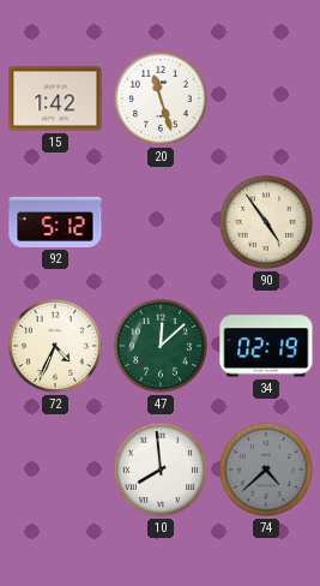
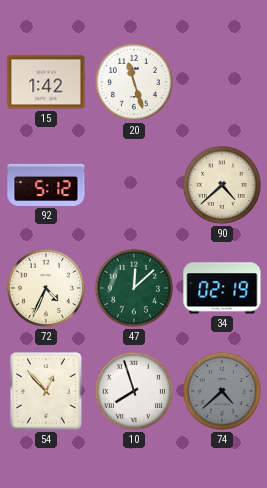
90: 4:54 -> 4:38
54: none -> 12:53
10: 7:59 -> 7:57
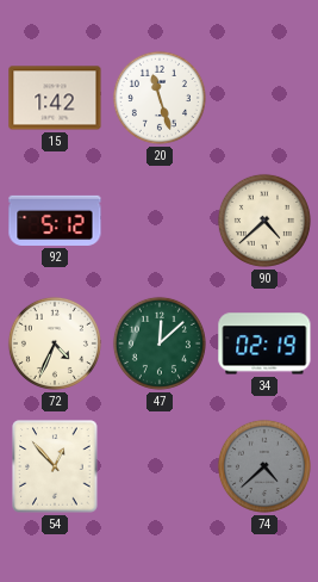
10: 7:57 -> none
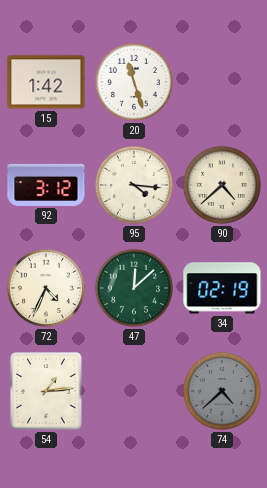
92: 5:12 -> 3:12
95: none -> 4:16
54: 12:53 -> 1:14
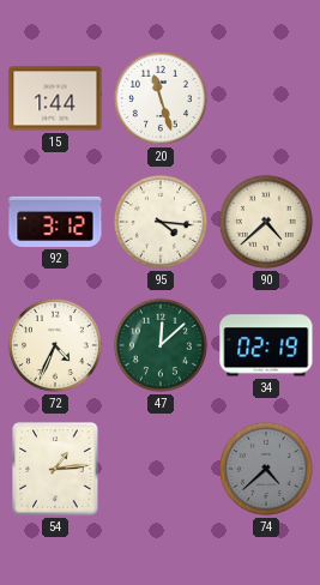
15: 1:42 -> 1:44
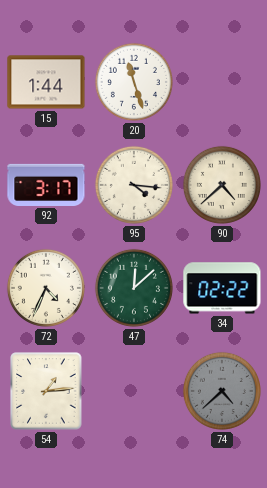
92: 3:12 -> 3:17
34: 02:19 -> 02:22
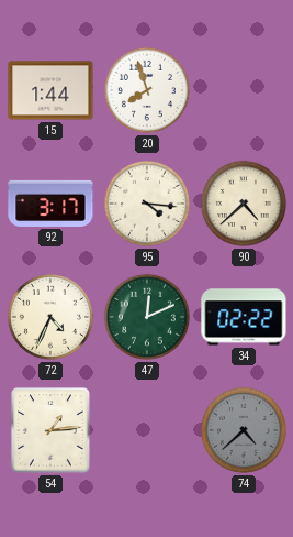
20: 11:27 -> 7:57
47: 12:08 -> 12:11
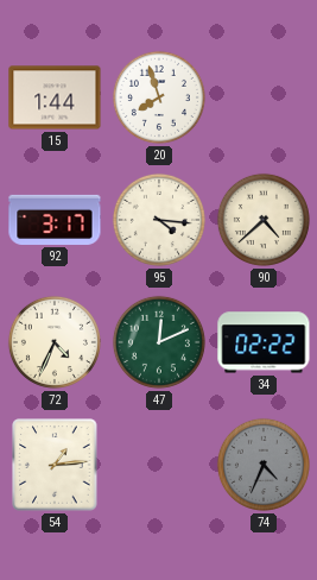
74: 4:38 -> 4:34
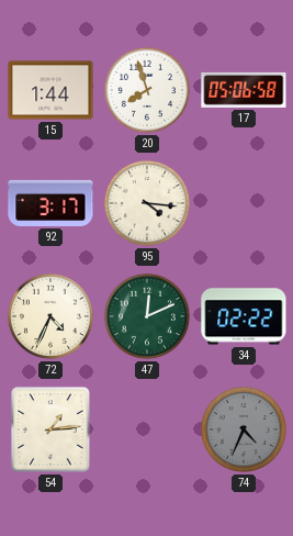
17: none -> 05:06
90: 4:38 -> none
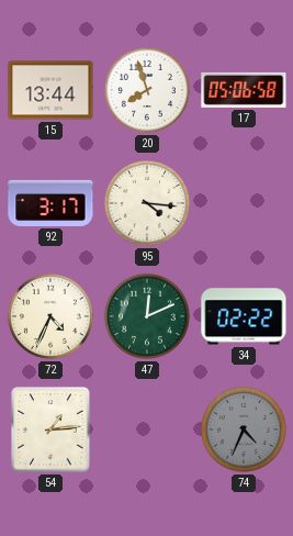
15: 1:44 -> 13:44
